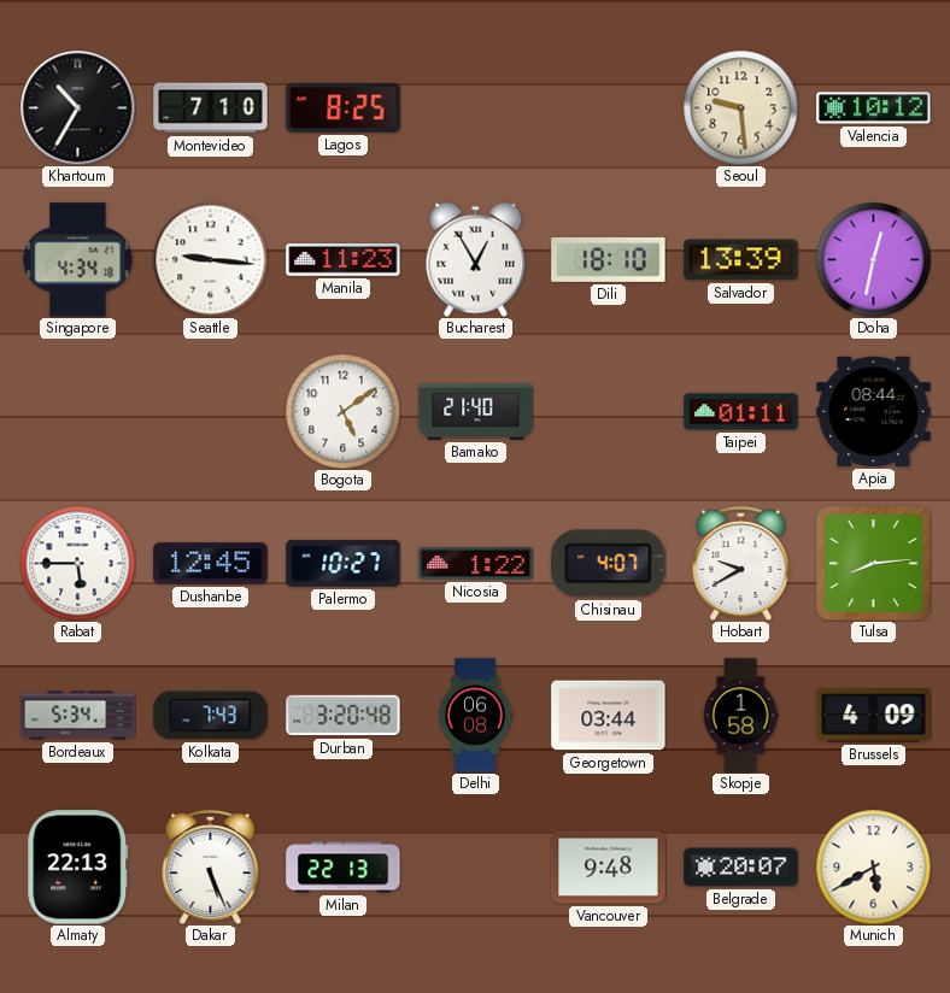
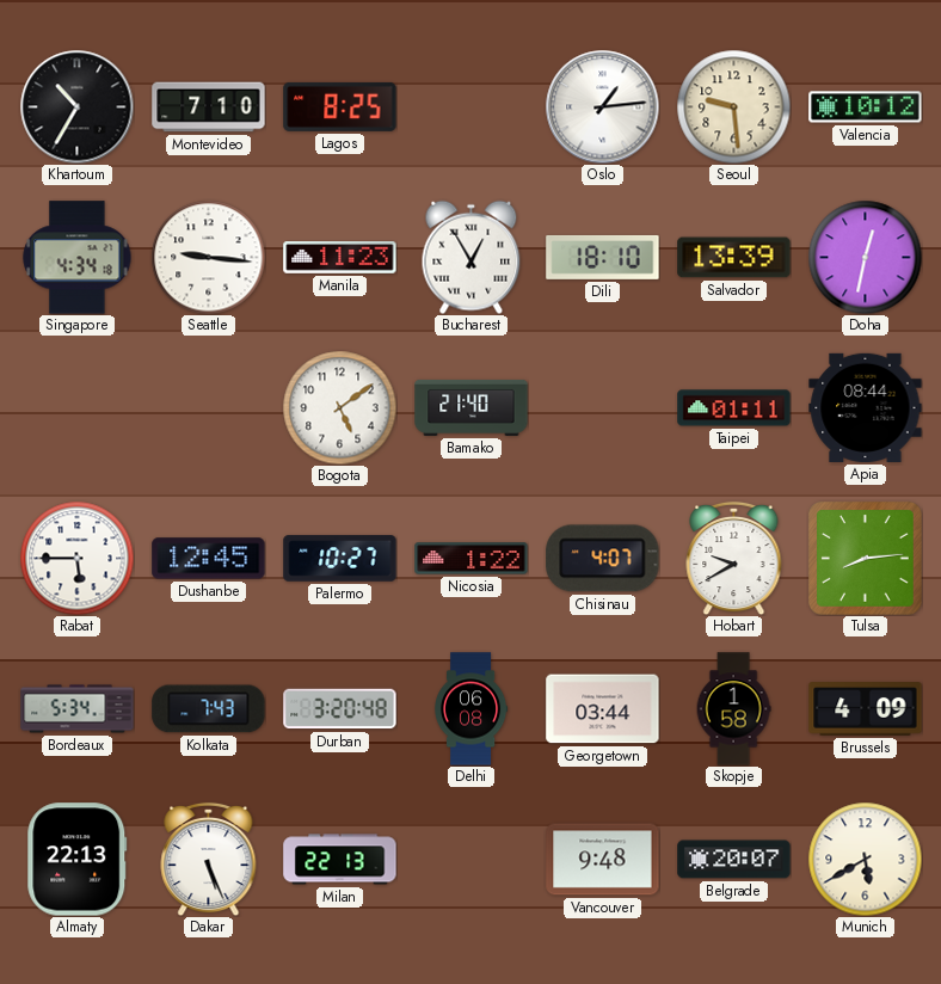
Oslo: none -> 1:14
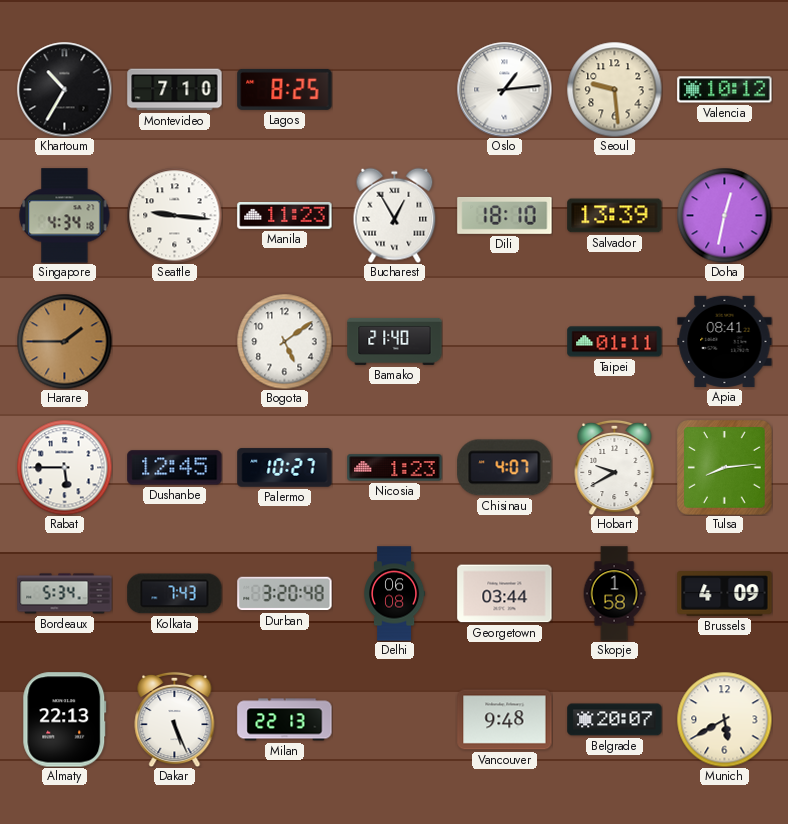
Harare: none -> 1:45
Apia: 08:44 -> 08:41
Nicosia: 1:22 -> 1:23
